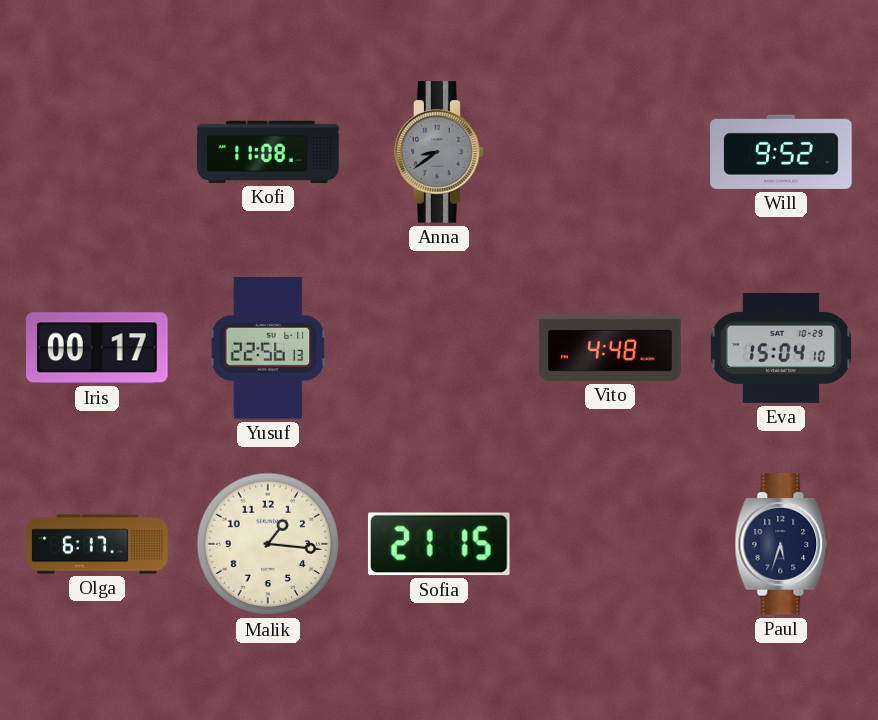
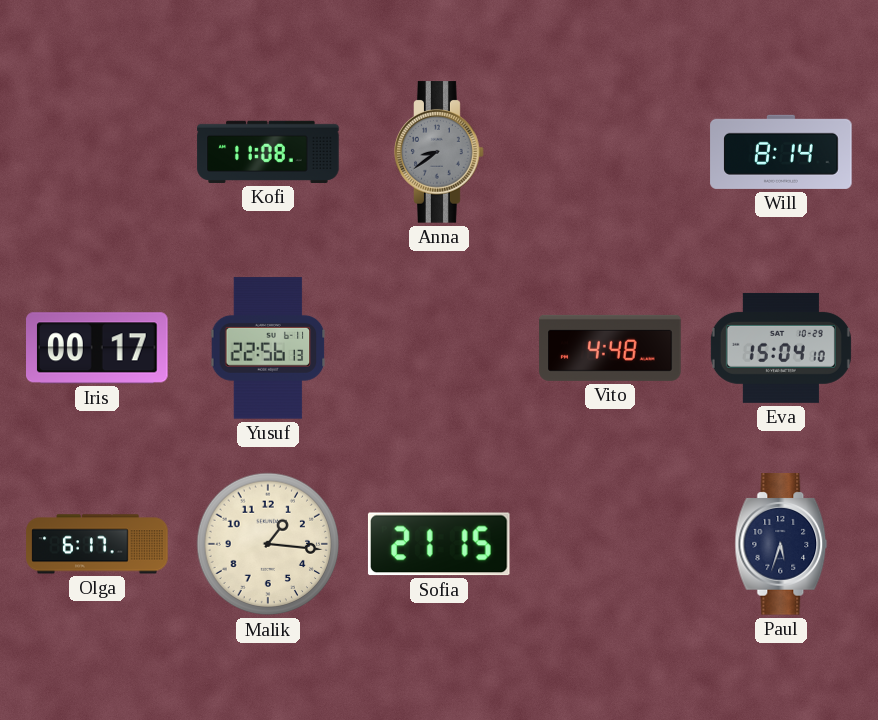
Will: 9:52 -> 8:14
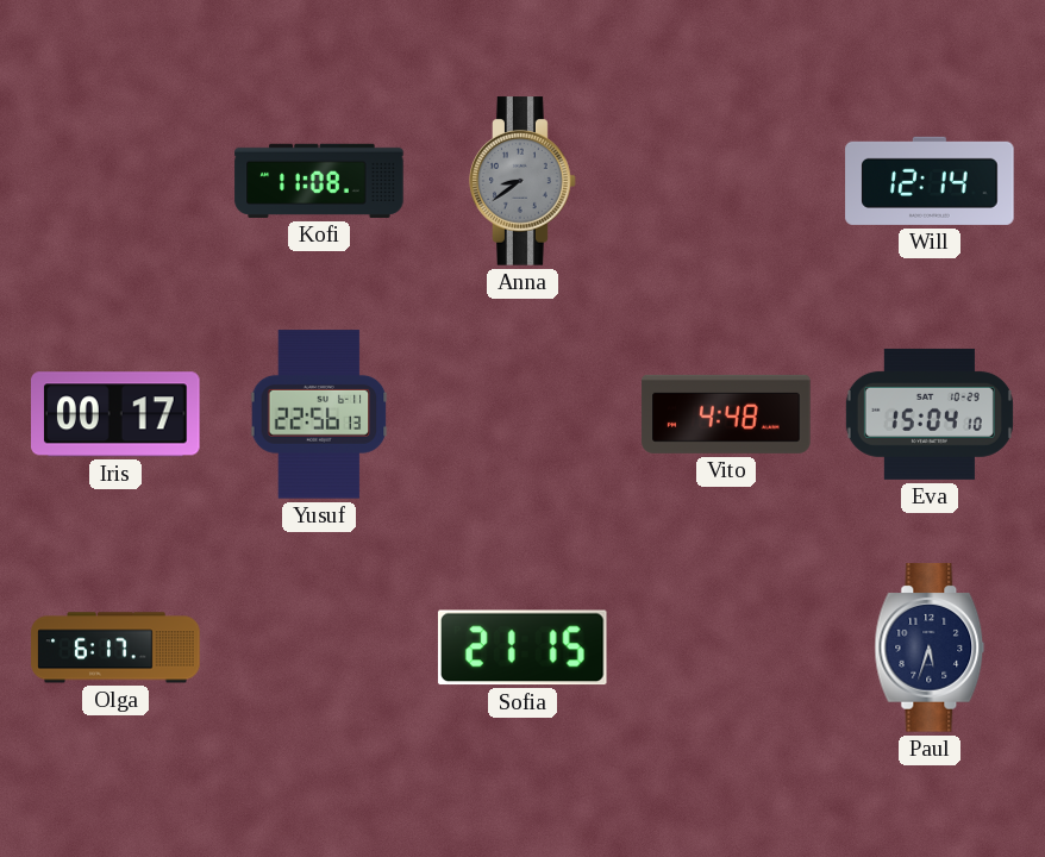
Will: 8:14 -> 12:14
Malik: 1:16 -> none
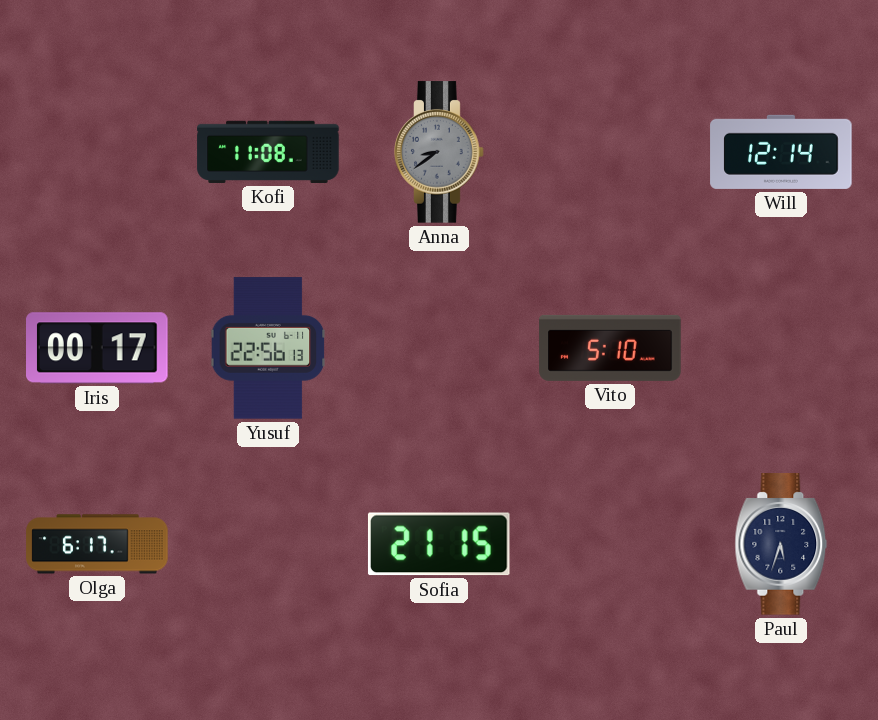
Vito: 4:48 -> 5:10
Eva: 15:04 -> none
